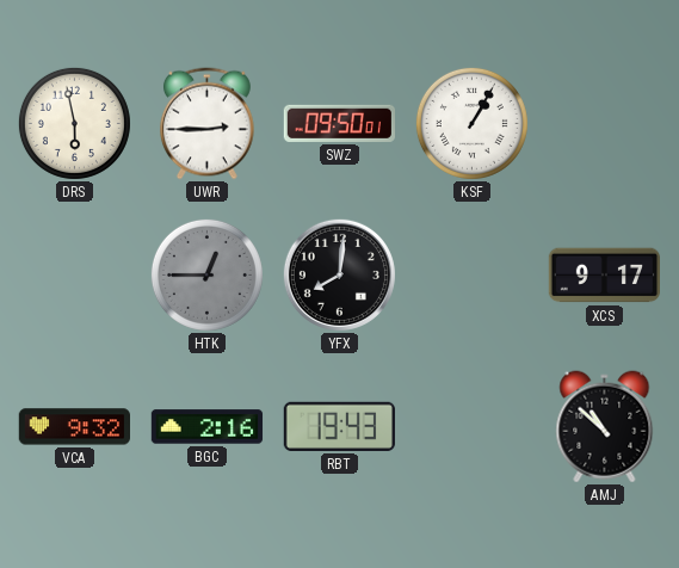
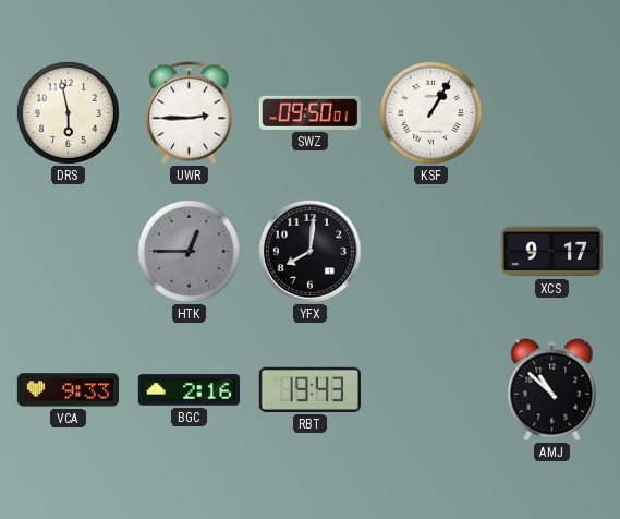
VCA: 9:32 -> 9:33
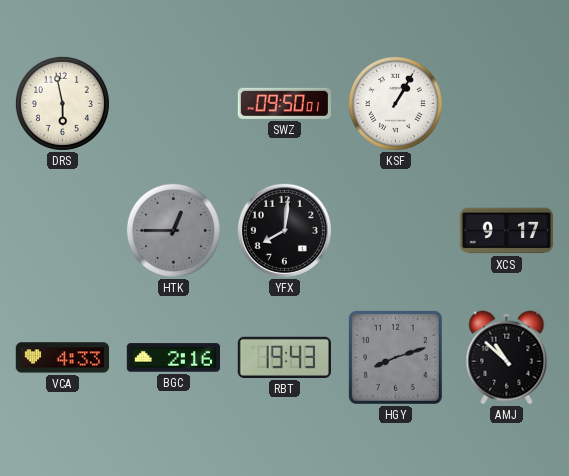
UWR: 2:45 -> none
VCA: 9:33 -> 4:33
HGY: none -> 8:12
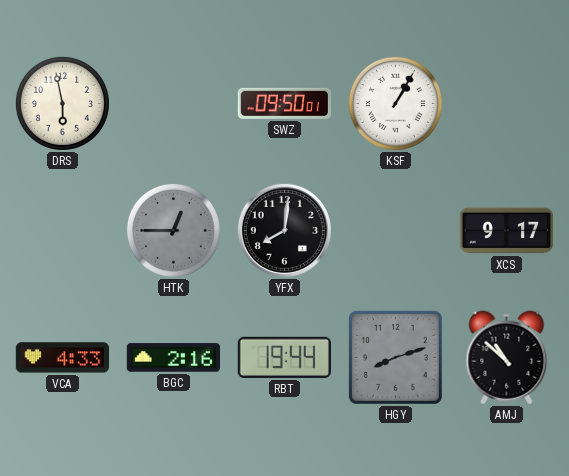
RBT: 19:43 -> 19:44
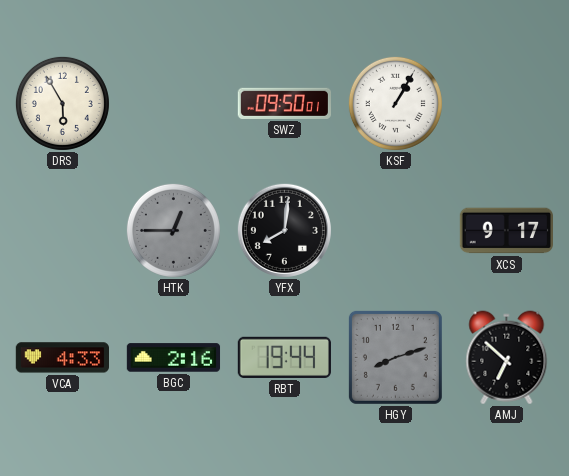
DRS: 5:58 -> 5:55
AMJ: 10:52 -> 6:52
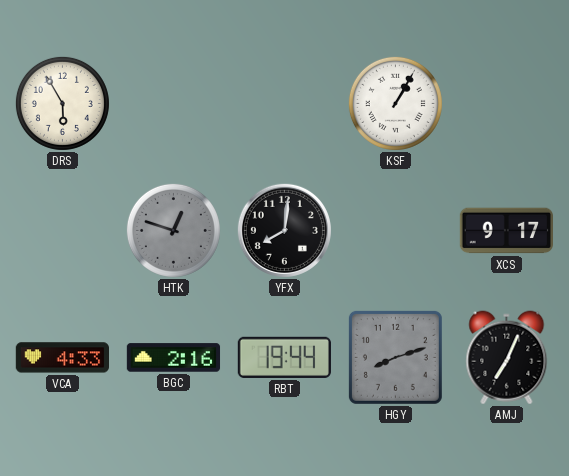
SWZ: 09:50 -> none
HTK: 12:45 -> 12:48
AMJ: 6:52 -> 7:04
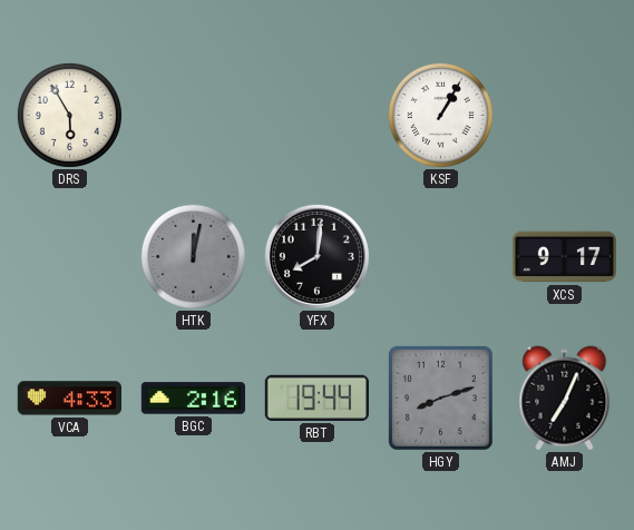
HTK: 12:48 -> 12:02
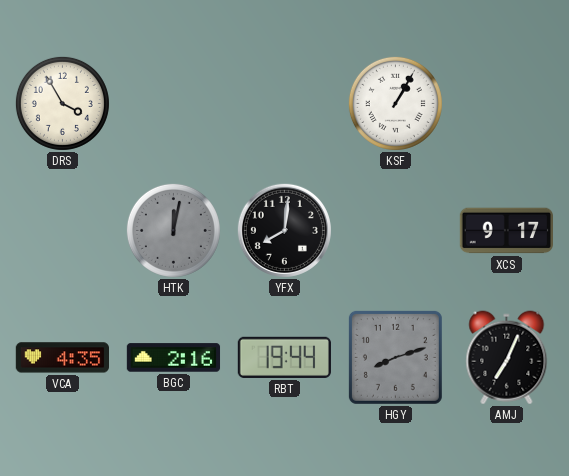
DRS: 5:55 -> 3:55
VCA: 4:33 -> 4:35
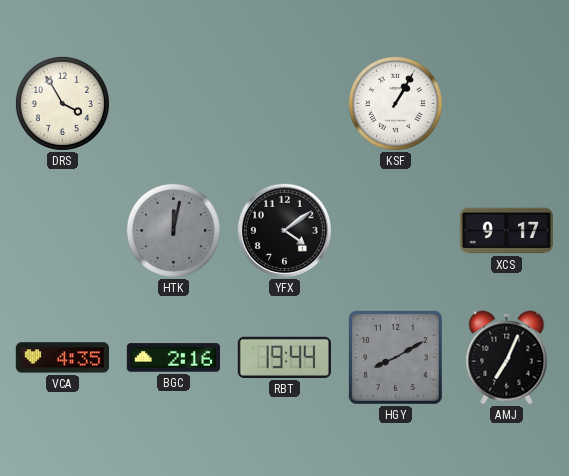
YFX: 8:01 -> 4:09
HGY: 8:12 -> 8:10
